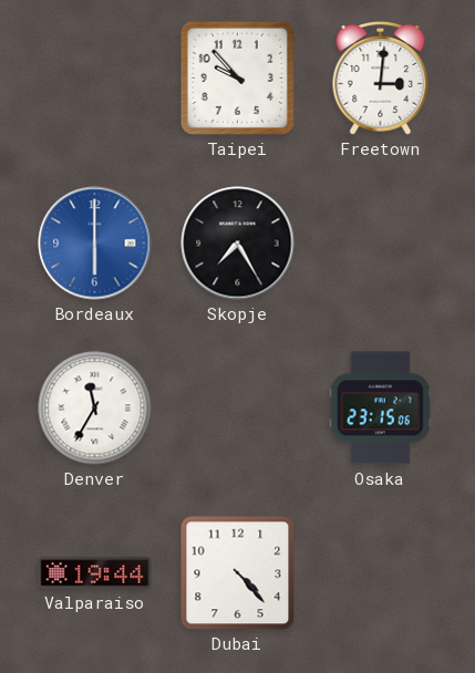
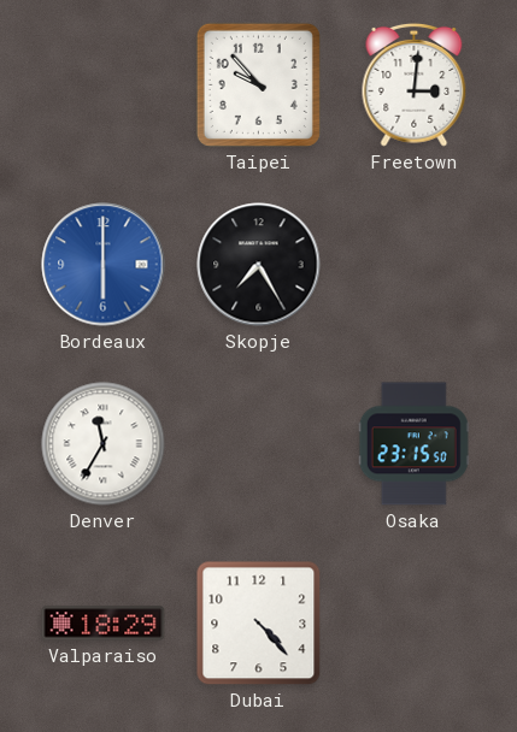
Osaka: 23:15:06 -> 23:15:50
Valparaiso: 19:44 -> 18:29
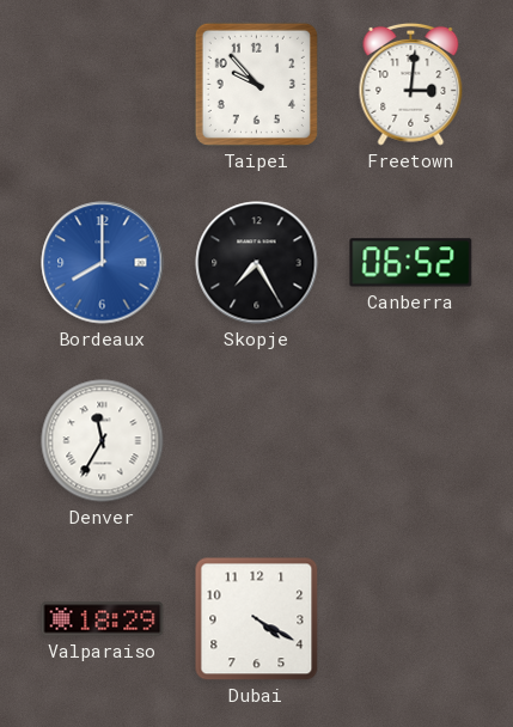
Bordeaux: 6:00 -> 8:00
Canberra: none -> 06:52
Osaka: 23:15 -> none
Dubai: 4:23 -> 4:20
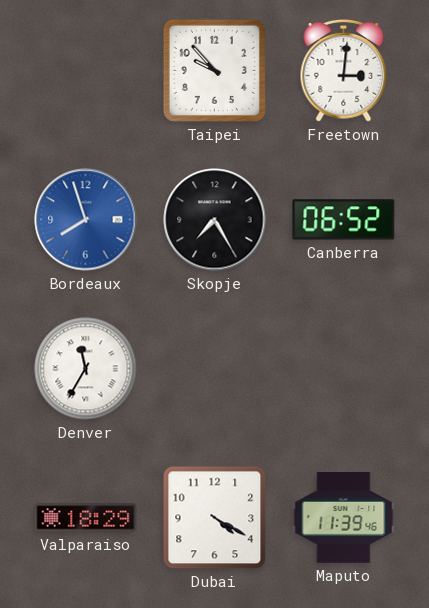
Bordeaux: 8:00 -> 7:57
Maputo: none -> 11:39
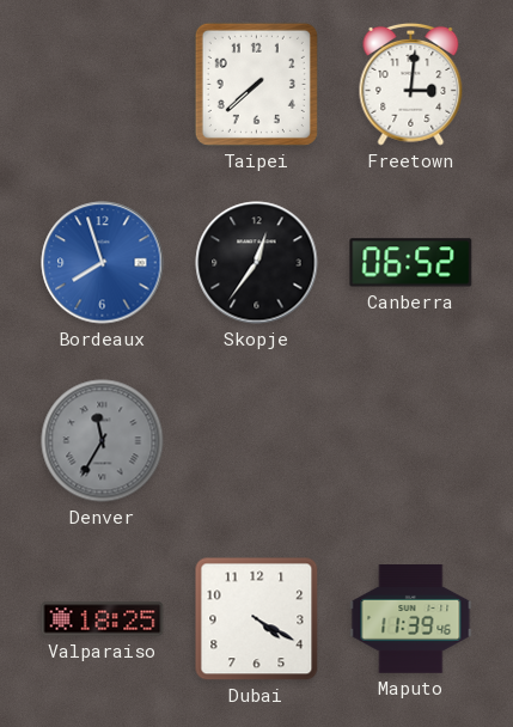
Taipei: 9:53 -> 7:38
Skopje: 7:25 -> 12:36
Denver dial: white -> grey
Valparaiso: 18:29 -> 18:25
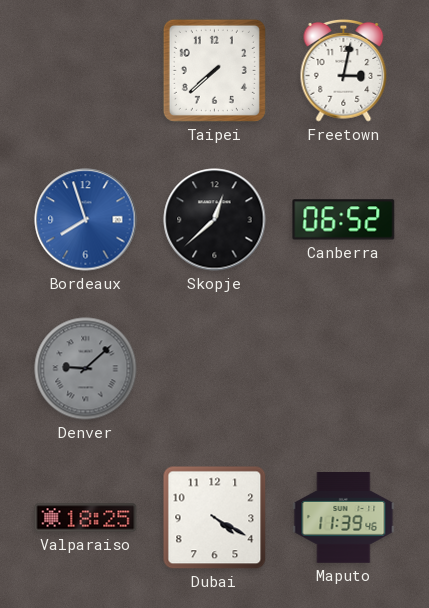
Freetown: 3:01 -> 3:02
Skopje: 12:36 -> 12:38
Denver: 11:35 -> 9:08
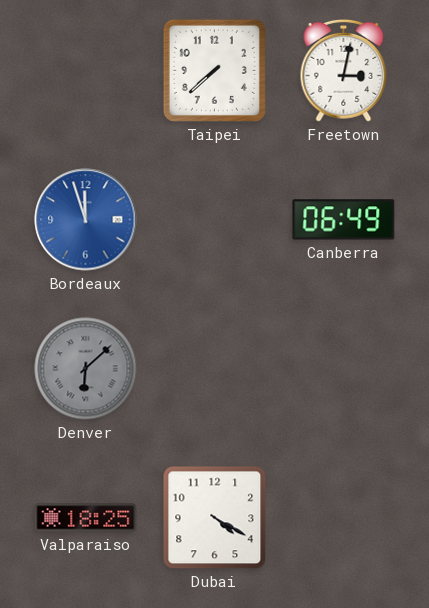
Bordeaux: 7:57 -> 11:57
Skopje: 12:38 -> none
Canberra: 06:52 -> 06:49
Denver: 9:08 -> 6:08
Maputo: 11:39 -> none
